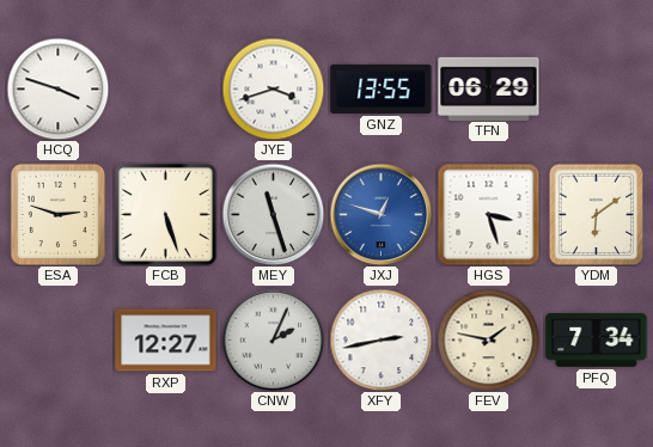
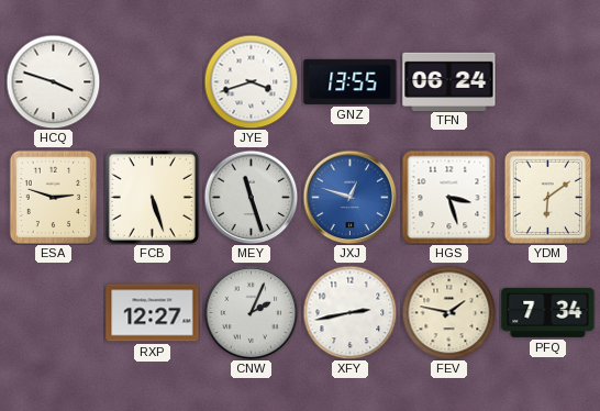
TFN: 06:29 -> 06:24
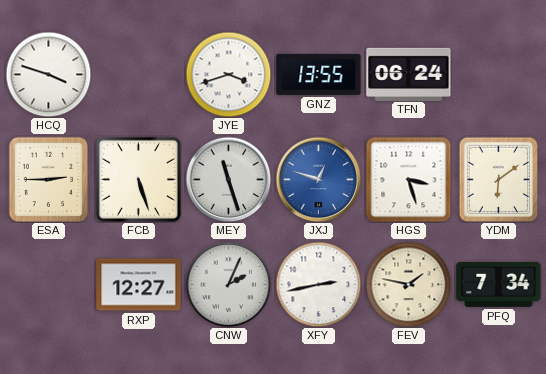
ESA: 2:48 -> 2:45
